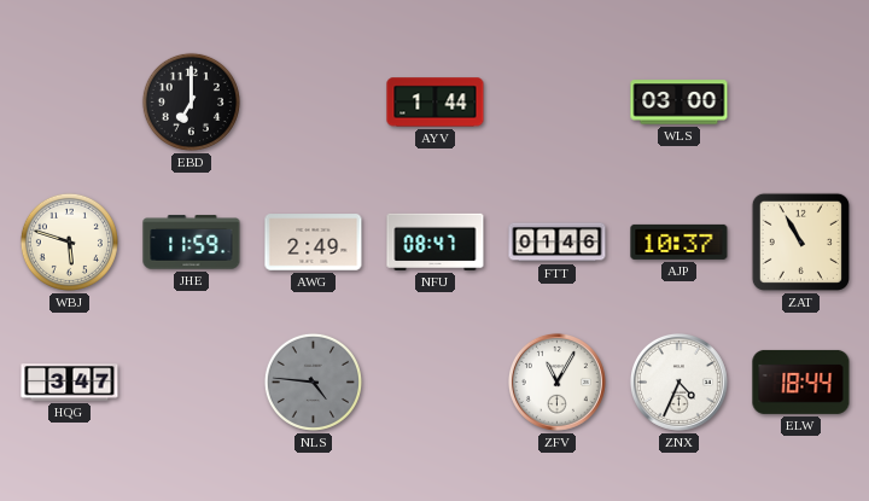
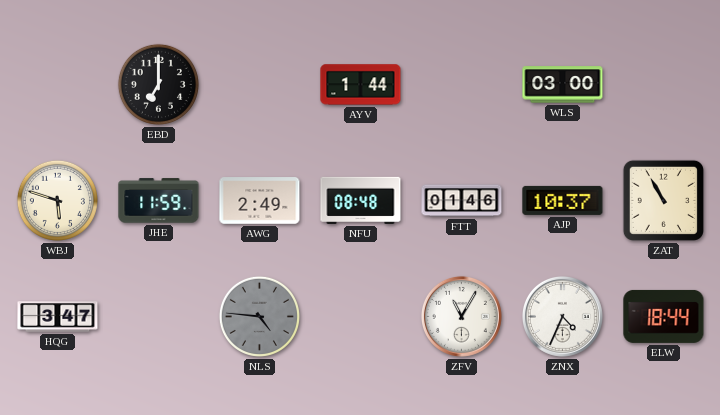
NFU: 08:47 -> 08:48
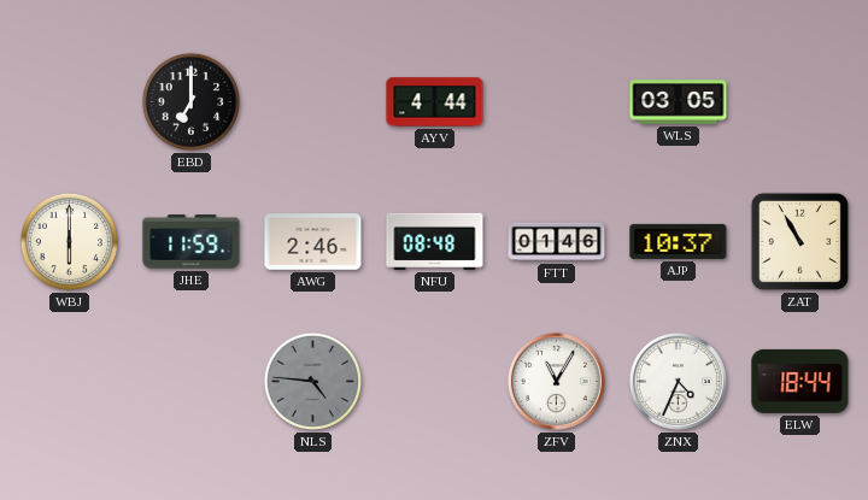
AYV: 1:44 -> 4:44
WLS: 03:00 -> 03:05
WBJ: 5:48 -> 6:00
AWG: 2:49 -> 2:46
HQG: 3:47 -> none
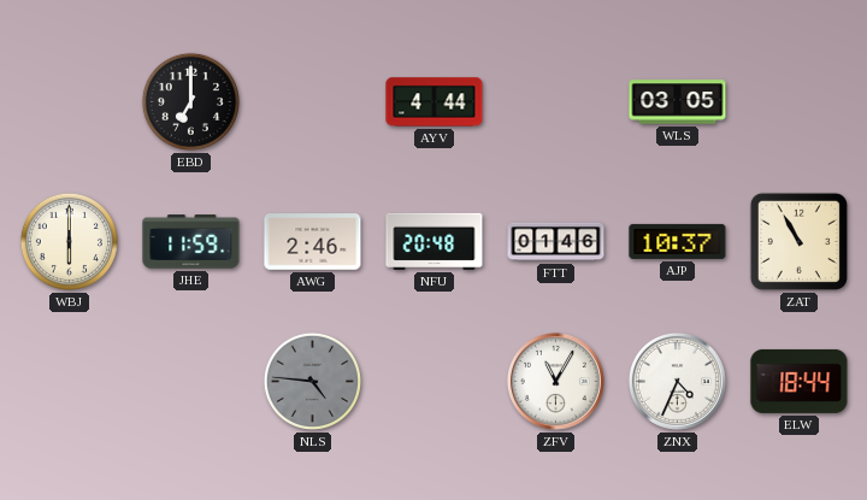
NFU: 08:48 -> 20:48
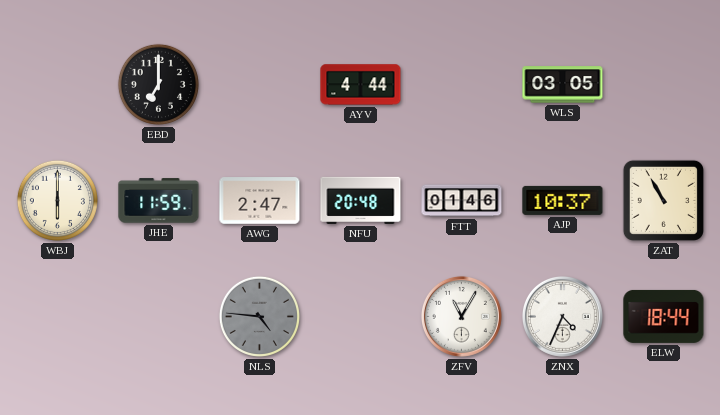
AWG: 2:46 -> 2:47
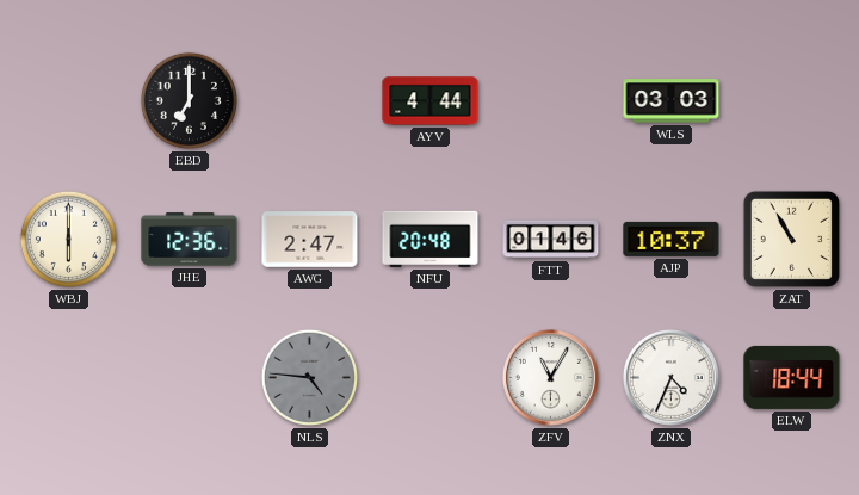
WLS: 03:05 -> 03:03
JHE: 11:59 -> 12:36
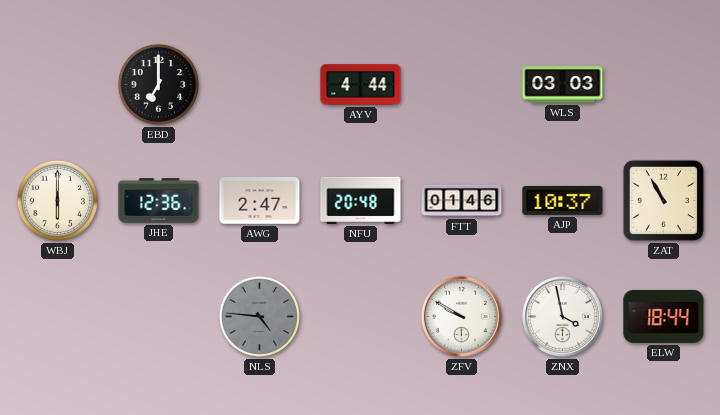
ZFV: 11:05 -> 9:50
ZNX: 4:34 -> 3:58
